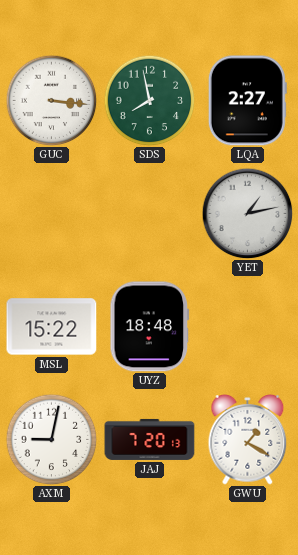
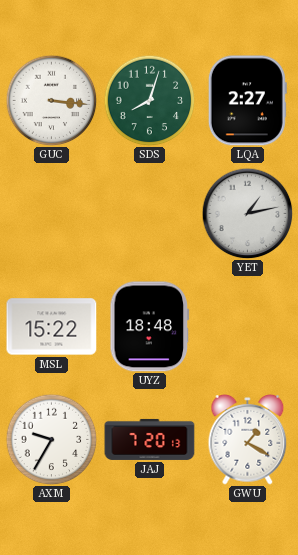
SDS: 7:58 -> 8:03
AXM: 9:02 -> 9:35
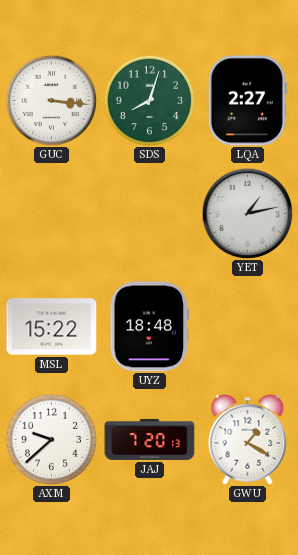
AXM: 9:35 -> 9:38
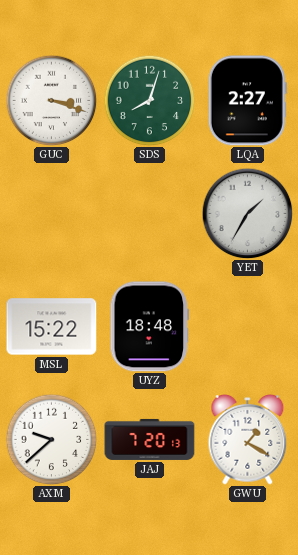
GUC: 3:16 -> 3:18
YET: 1:13 -> 1:35
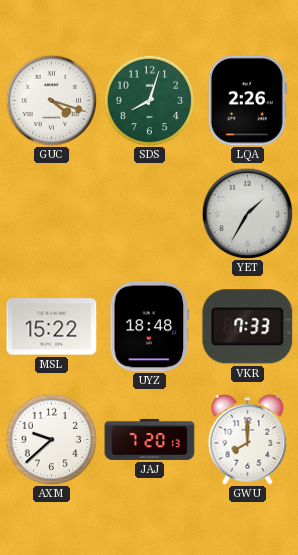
GUC: 3:18 -> 4:18
LQA: 2:27 -> 2:26
VKR: none -> 7:33
GWU: 1:20 -> 8:00
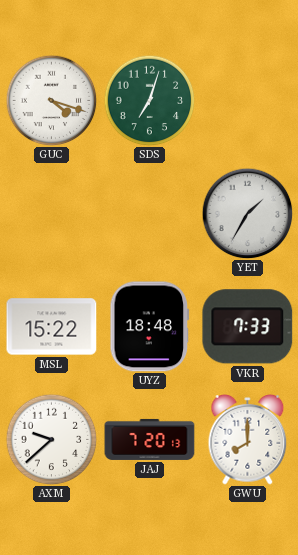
SDS: 8:03 -> 7:03
LQA: 2:26 -> none
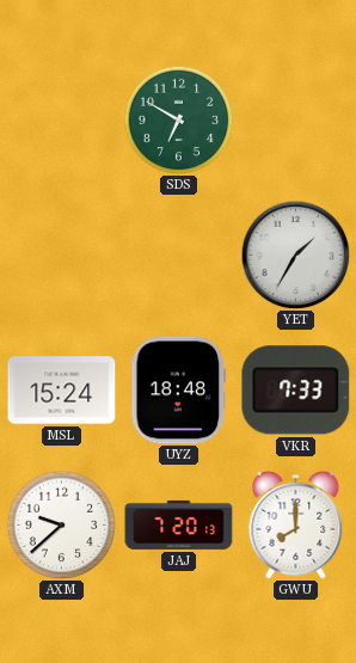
GUC: 4:18 -> none
SDS: 7:03 -> 6:50
MSL: 15:22 -> 15:24
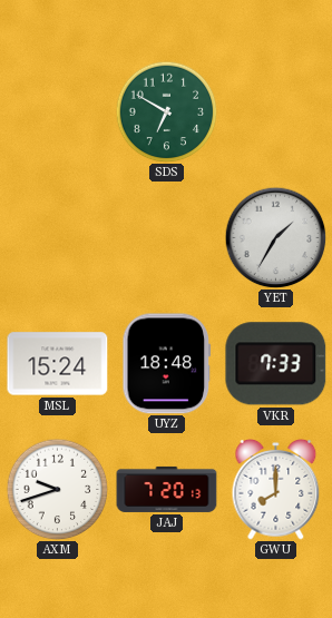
AXM: 9:38 -> 9:42
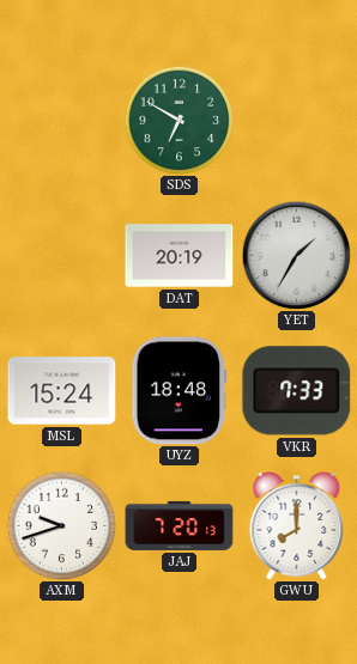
DAT: none -> 20:19
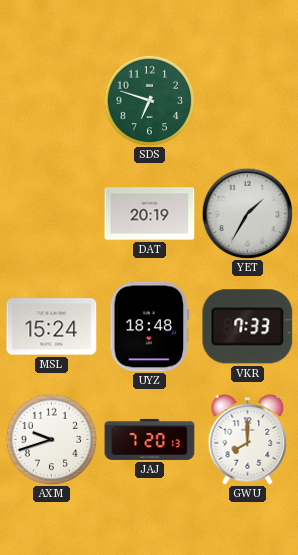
SDS: 6:50 -> 6:48
